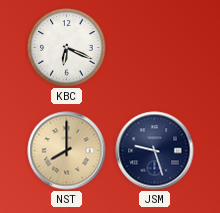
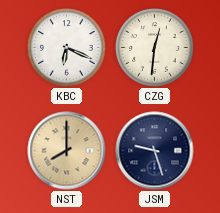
CZG: none -> 12:31
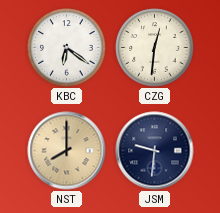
KBC: 6:19 -> 6:21
JSM: 9:27 -> 9:31
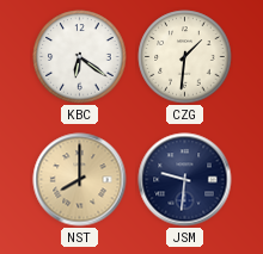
CZG: 12:31 -> 1:31
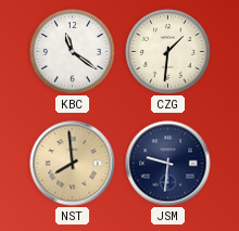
KBC: 6:21 -> 11:21
NST: 8:00 -> 7:59
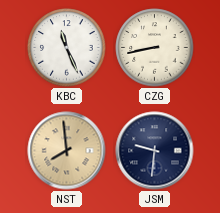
KBC: 11:21 -> 11:26
CZG: 1:31 -> 8:43
